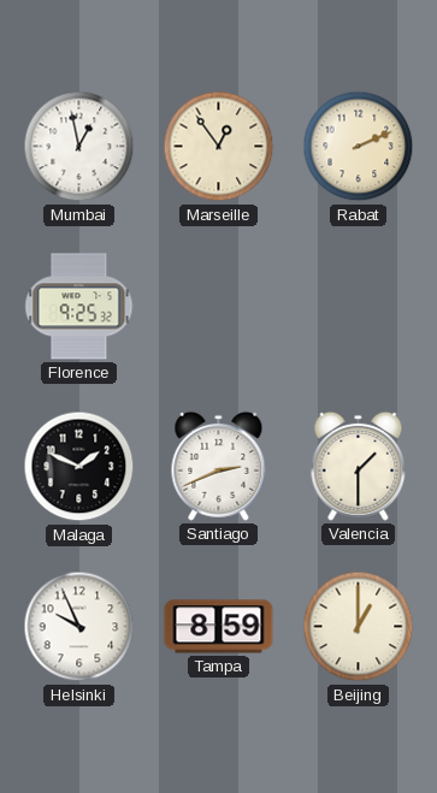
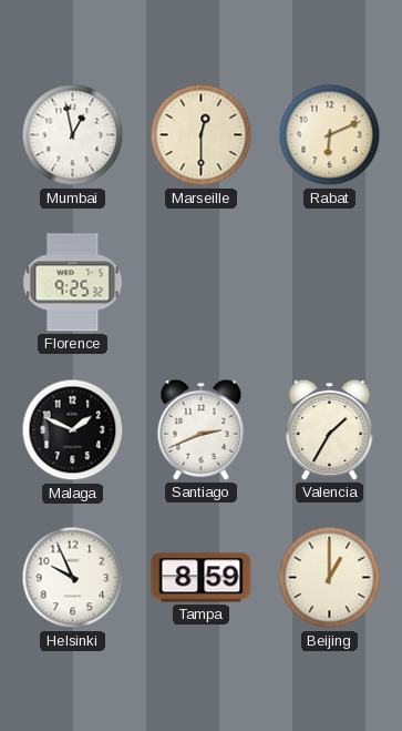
Marseille: 12:54 -> 12:30
Rabat: 2:11 -> 6:11
Valencia: 1:30 -> 1:35
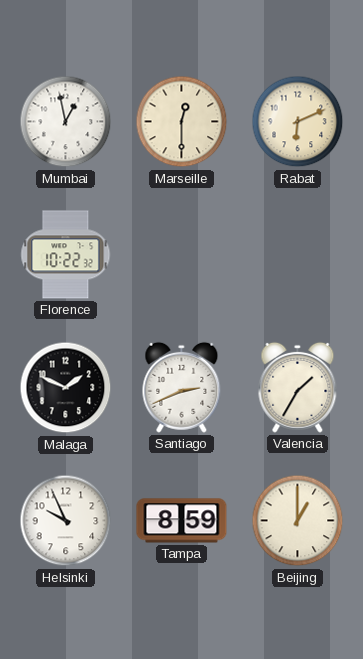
Florence: 9:25 -> 10:22
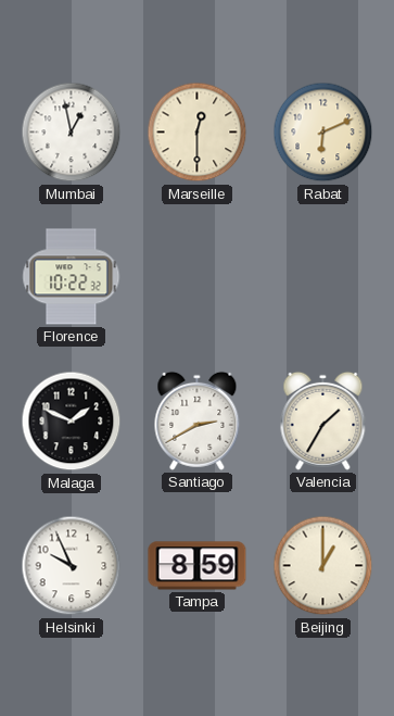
Santiago: 2:41 -> 2:40
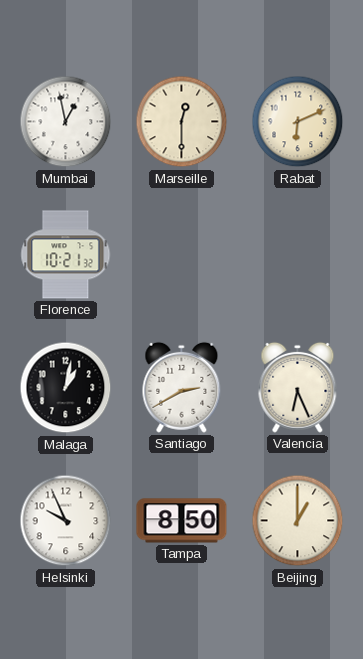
Florence: 10:22 -> 10:21
Malaga: 1:49 -> 1:02
Valencia: 1:35 -> 6:26
Tampa: 8:59 -> 8:50
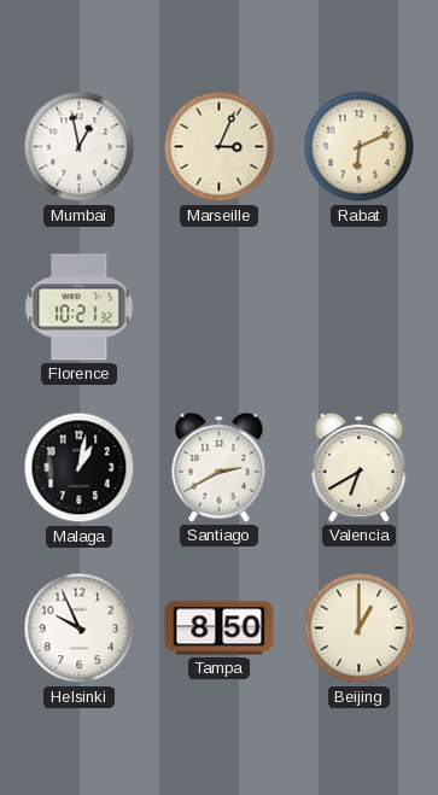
Marseille: 12:30 -> 3:04
Valencia: 6:26 -> 6:40
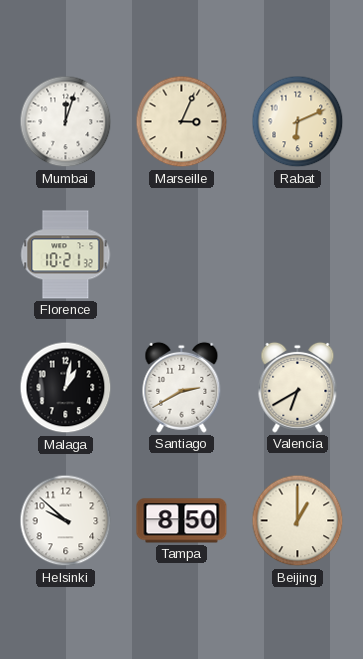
Mumbai: 12:58 -> 12:03
Helsinki: 9:56 -> 9:52
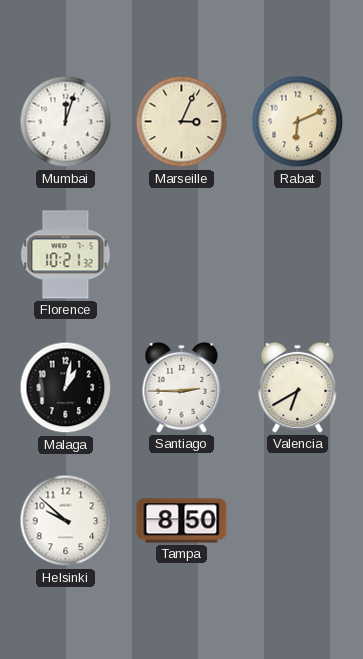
Santiago: 2:40 -> 2:45
Beijing: 1:00 -> none
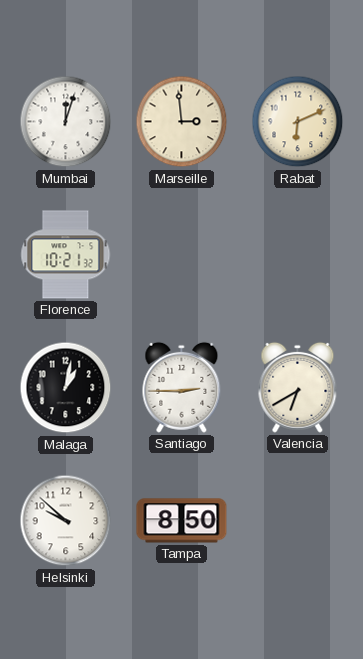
Marseille: 3:04 -> 2:59
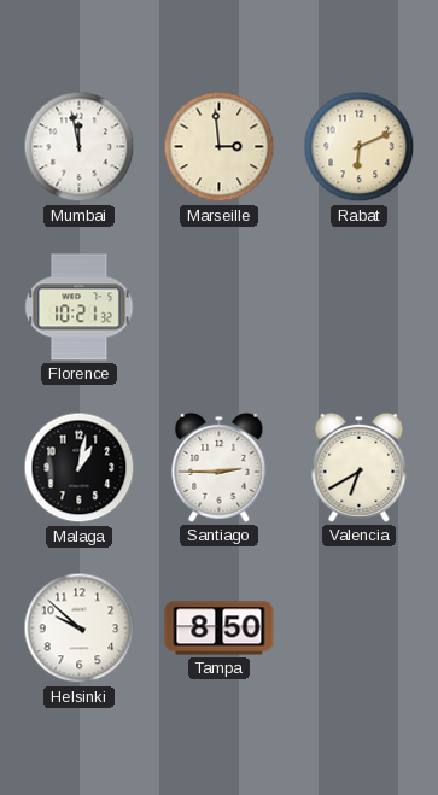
Mumbai: 12:03 -> 11:58
